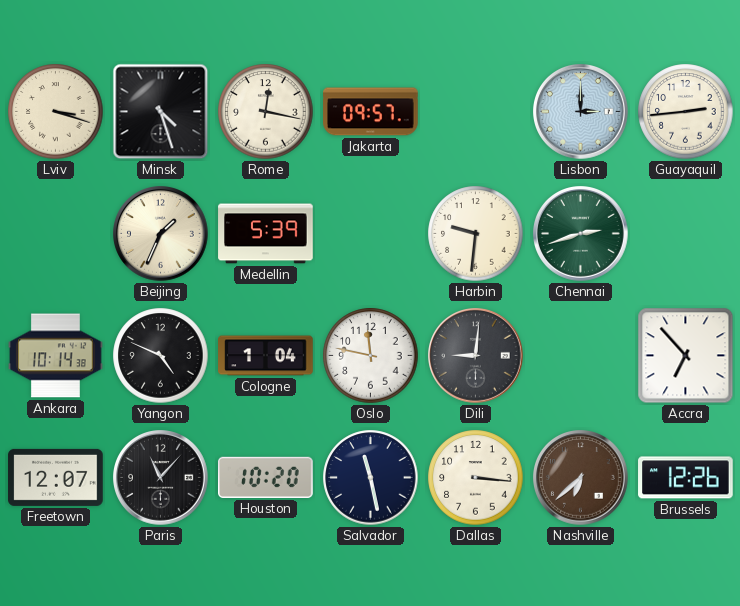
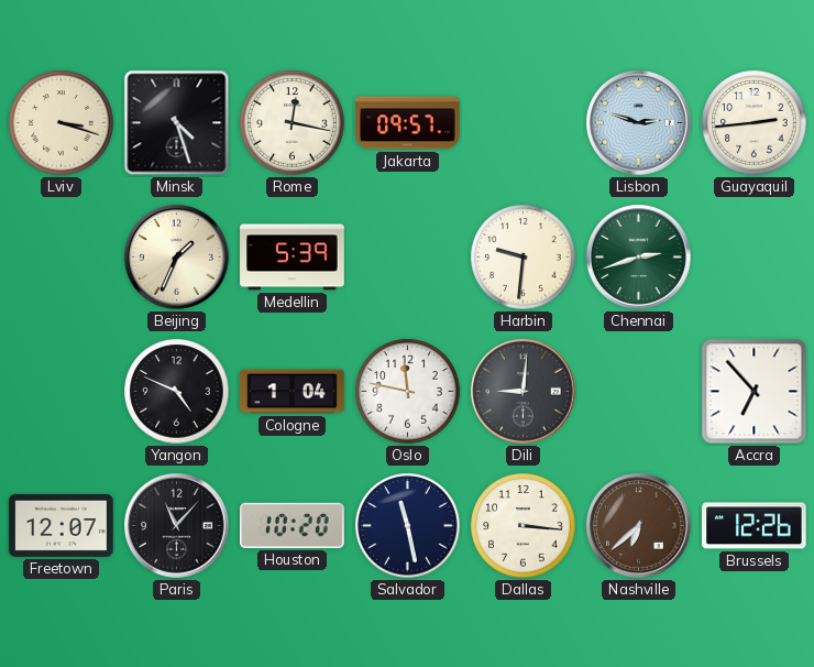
Lisbon: 3:00 -> 2:48
Ankara: 10:14 -> none
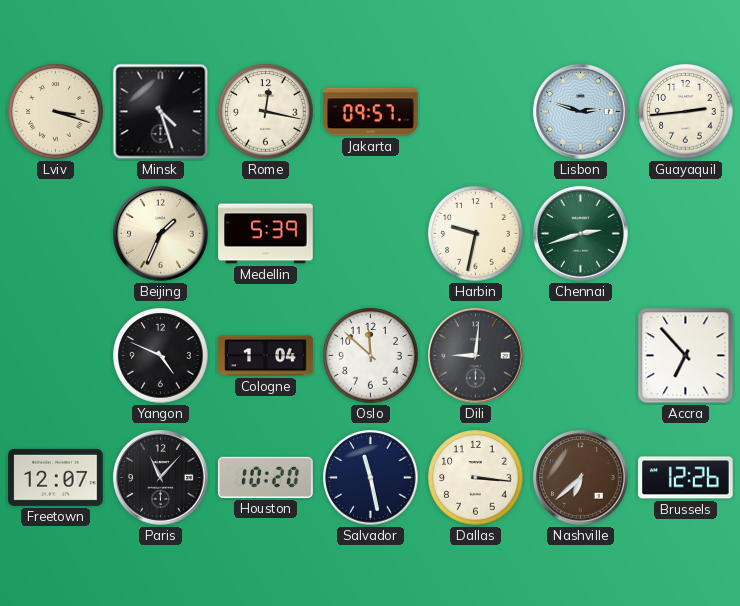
Harbin: 9:31 -> 9:32
Oslo: 11:47 -> 11:52
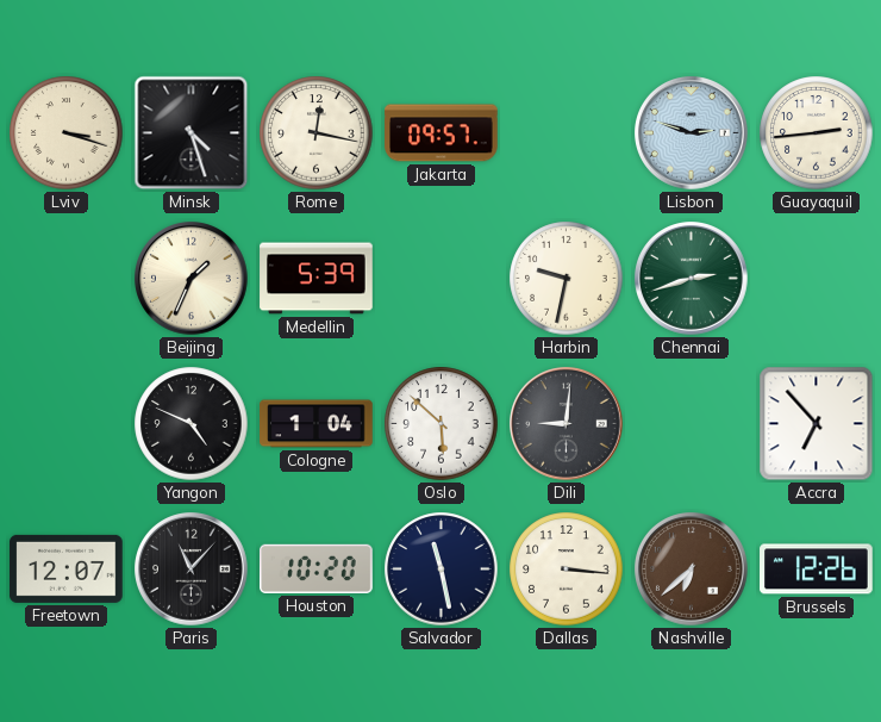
Oslo: 11:52 -> 5:52
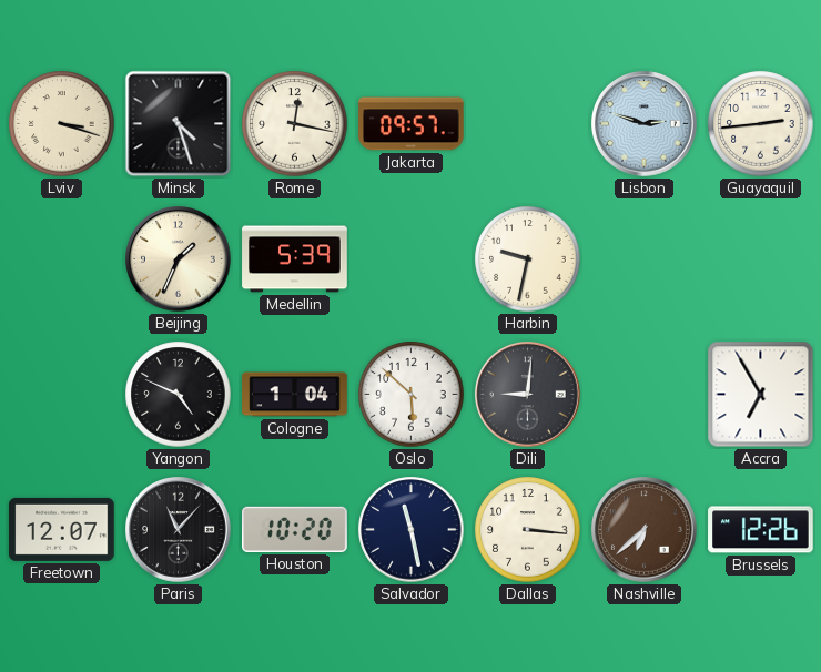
Chennai: 2:42 -> none
Accra: 6:53 -> 6:55
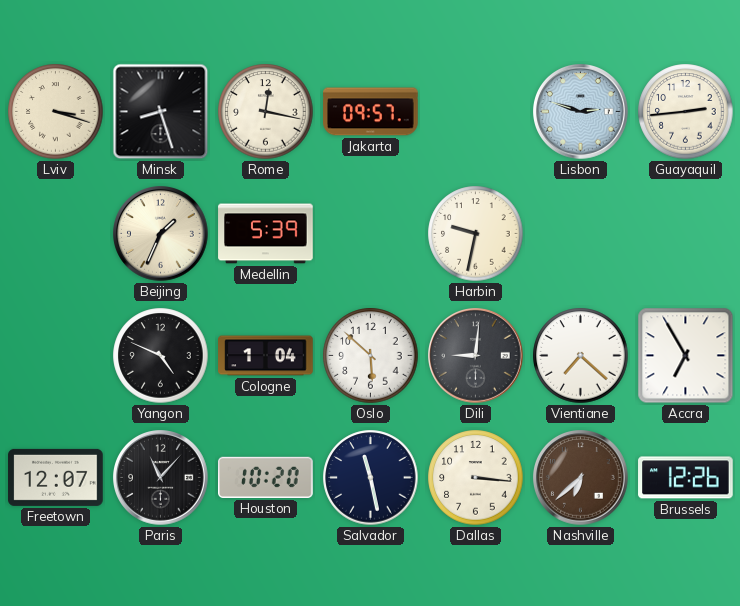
Minsk: 4:27 -> 8:27
Vientiane: none -> 7:22
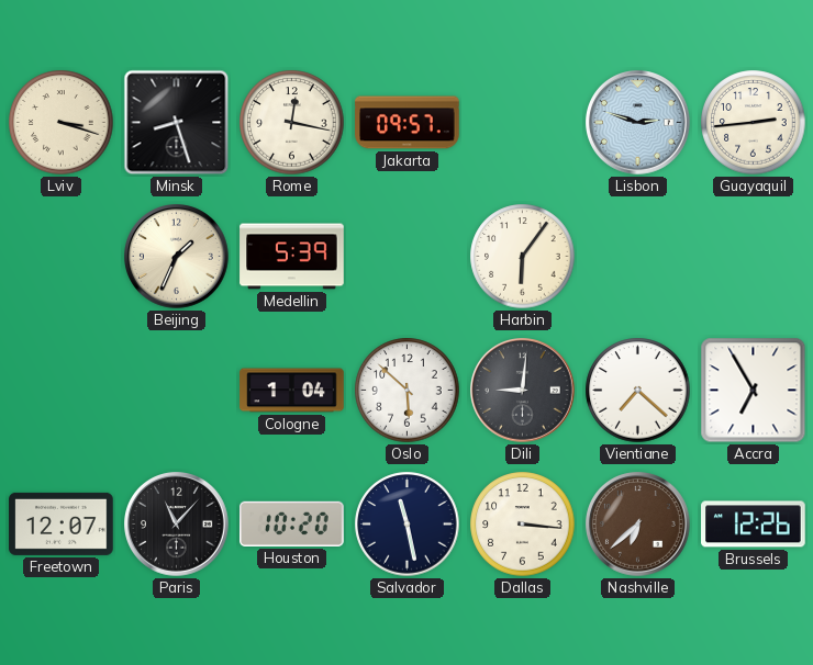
Harbin: 9:32 -> 6:06
Yangon: 4:49 -> none
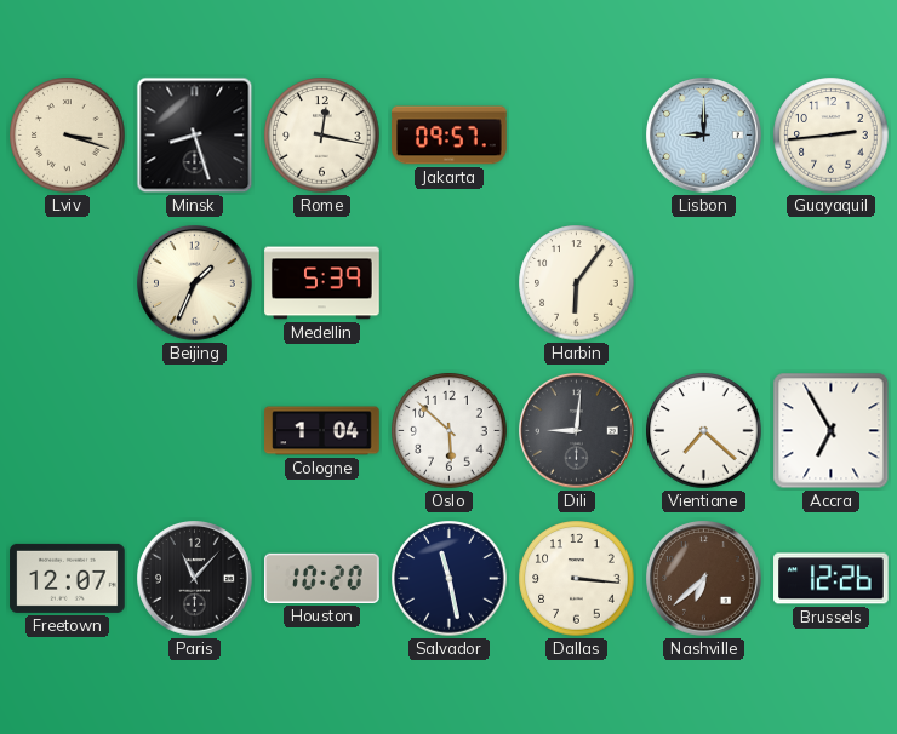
Lisbon: 2:48 -> 9:00
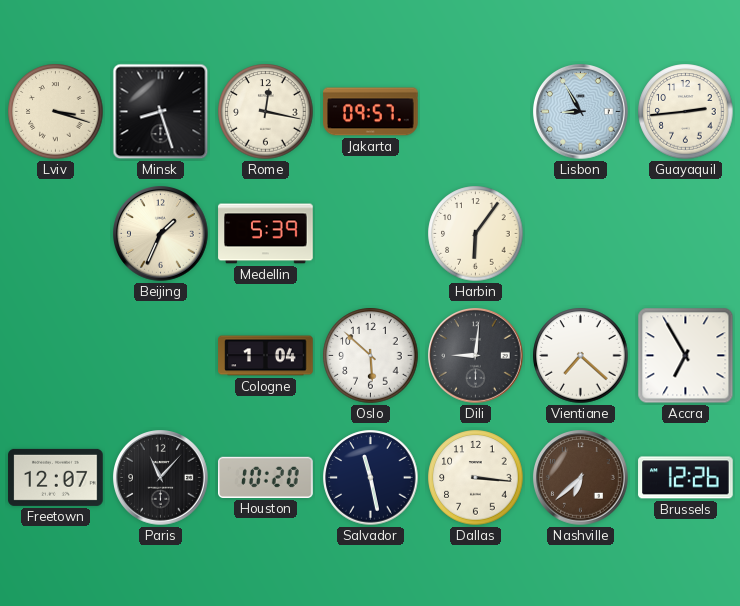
Lisbon: 9:00 -> 8:55
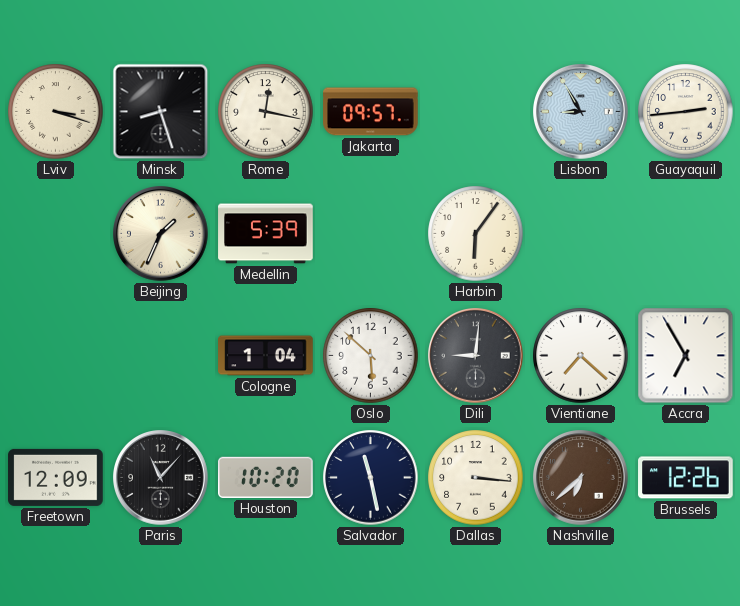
Freetown: 12:07 -> 12:09
